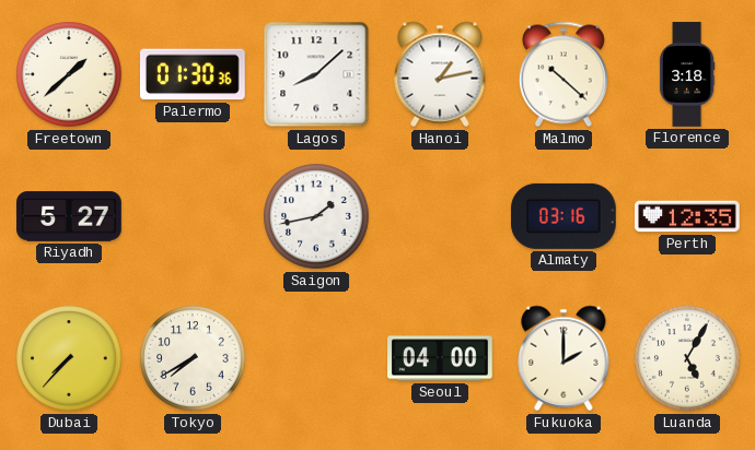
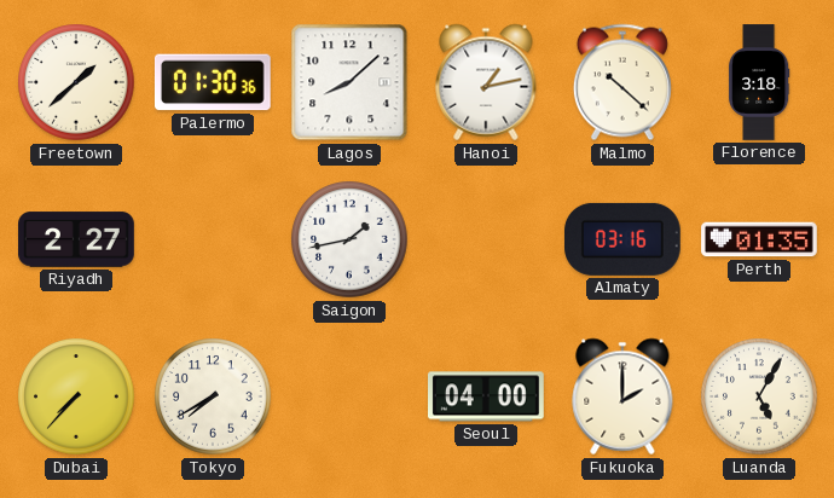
Riyadh: 5:27 -> 2:27
Perth: 12:35 -> 01:35
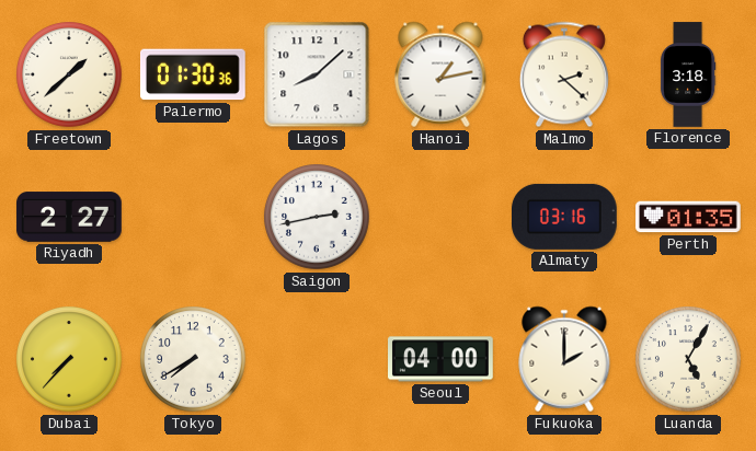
Malmo: 10:22 -> 2:22
Saigon: 1:43 -> 2:43
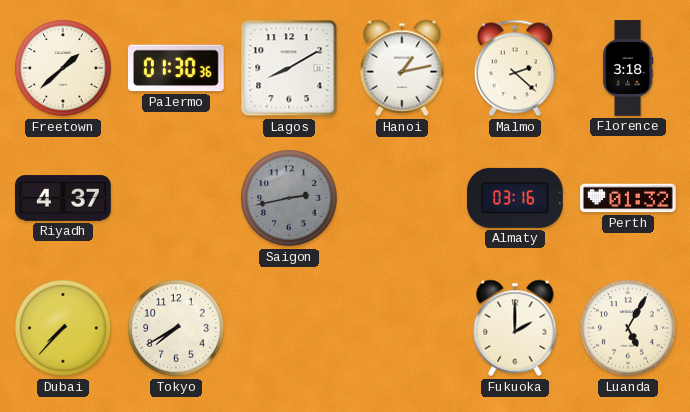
Lagos: 8:08 -> 8:10
Riyadh: 2:27 -> 4:37
Saigon dial: white -> grey
Perth: 01:35 -> 01:32
Seoul: 04:00 -> none
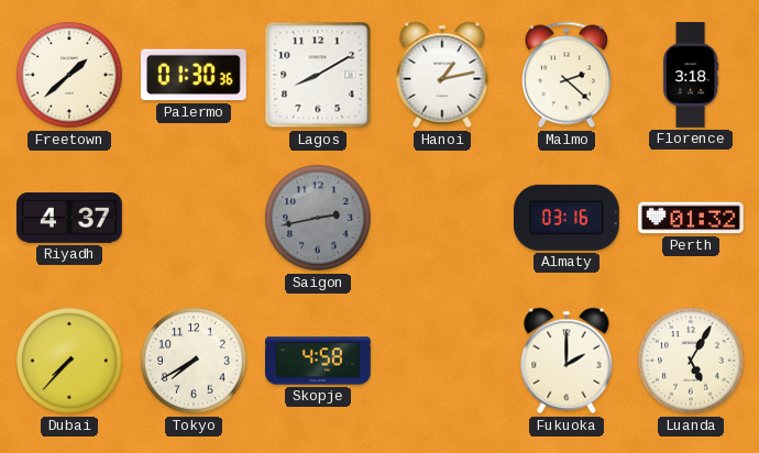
Skopje: none -> 4:58
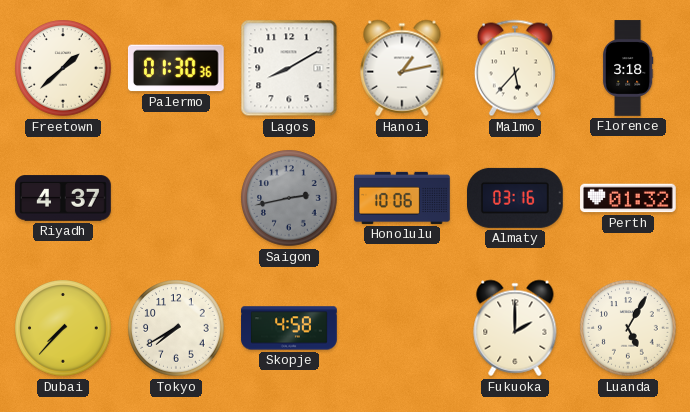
Malmo: 2:22 -> 5:37
Honolulu: none -> 10:06
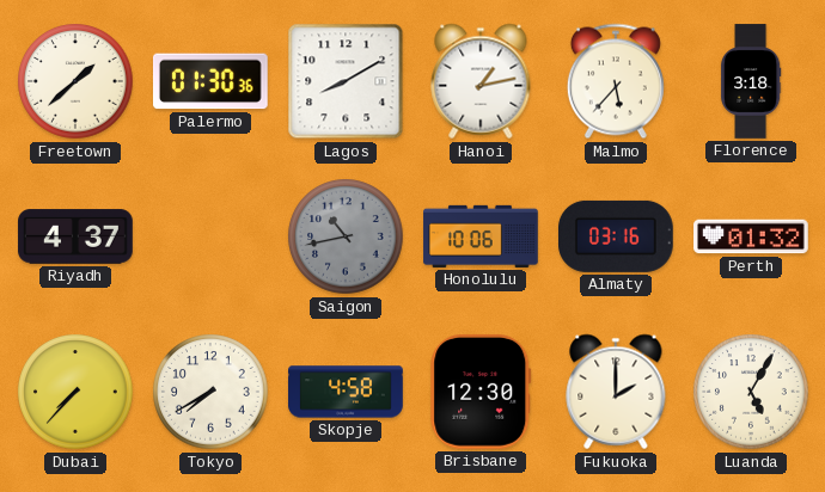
Saigon: 2:43 -> 10:43
Brisbane: none -> 12:30
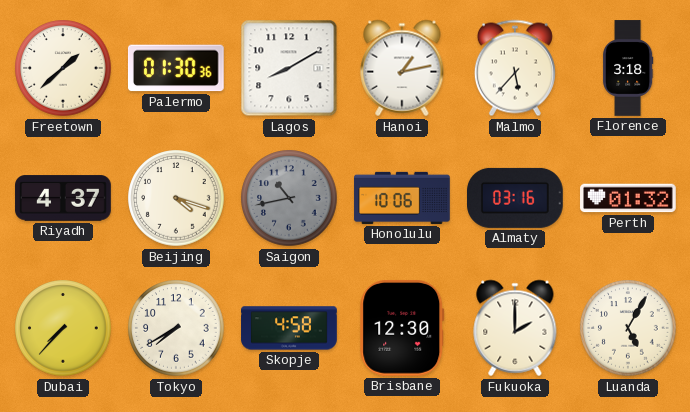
Beijing: none -> 4:18
